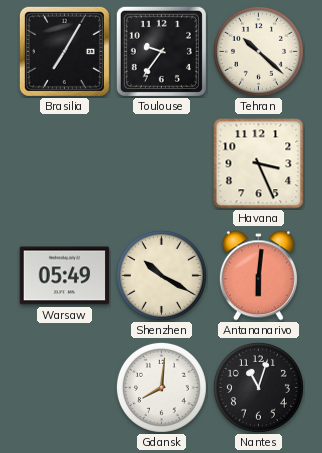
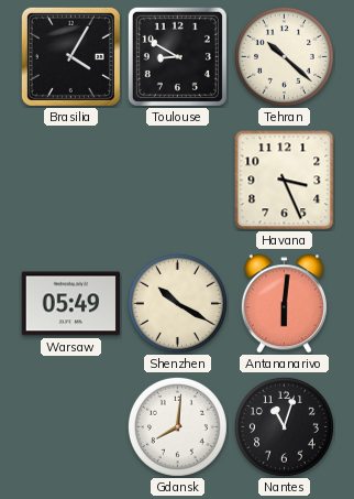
Brasilia: 7:05 -> 4:05
Toulouse: 9:36 -> 8:50
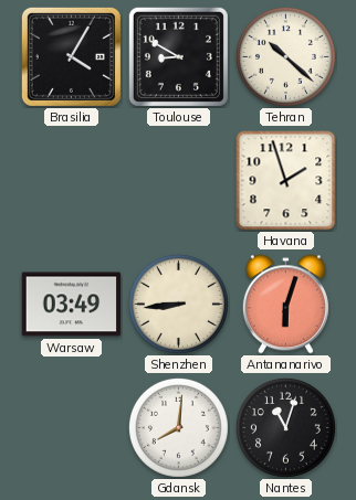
Havana: 3:26 -> 1:57
Warsaw: 05:49 -> 03:49
Shenzhen: 10:20 -> 8:44
Antananarivo: 6:01 -> 6:03
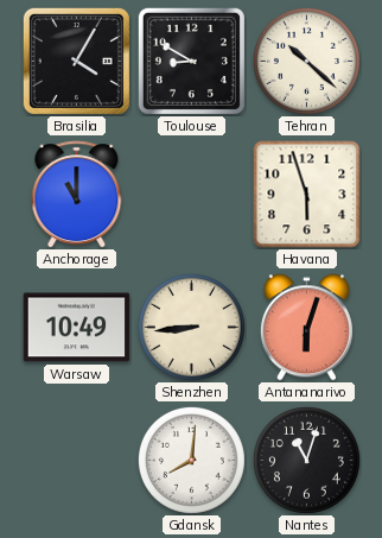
Anchorage: none -> 11:00
Havana: 1:57 -> 5:57
Warsaw: 03:49 -> 10:49
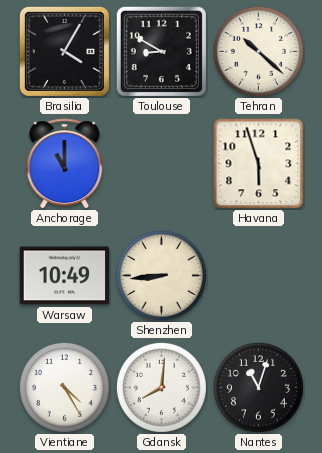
Antananarivo: 6:03 -> none
Vientiane: none -> 4:25
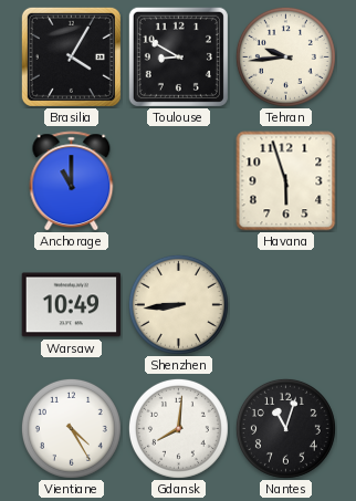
Tehran: 10:22 -> 9:44
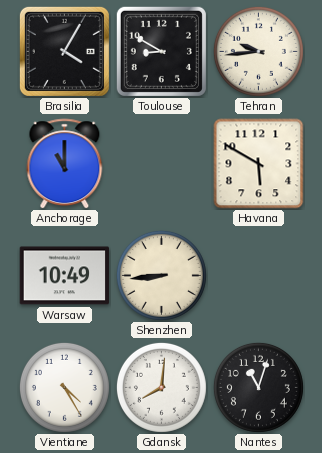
Havana: 5:57 -> 5:50
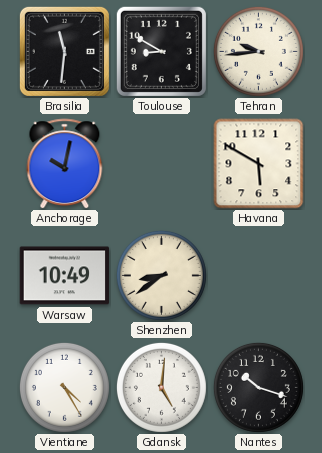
Brasilia: 4:05 -> 11:31
Anchorage: 11:00 -> 10:02
Shenzhen: 8:44 -> 8:39
Gdansk: 8:01 -> 5:01
Nantes: 11:03 -> 10:18
